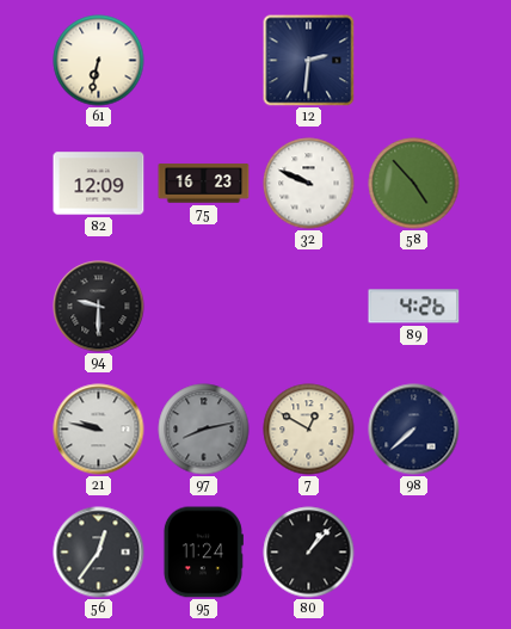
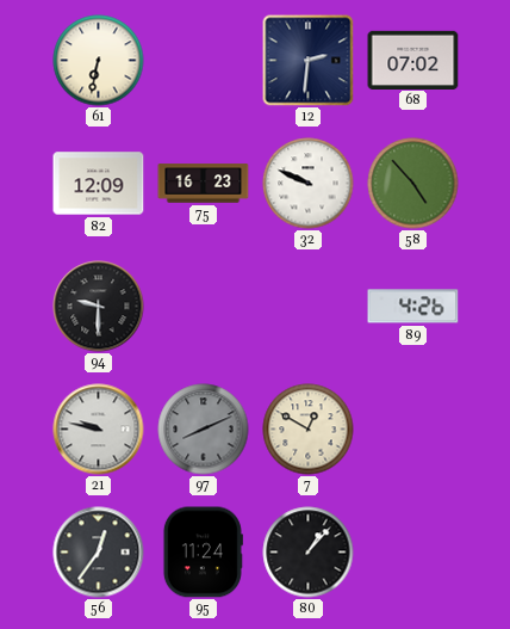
68: none -> 07:02
97: 8:13 -> 8:11
98: 7:38 -> none
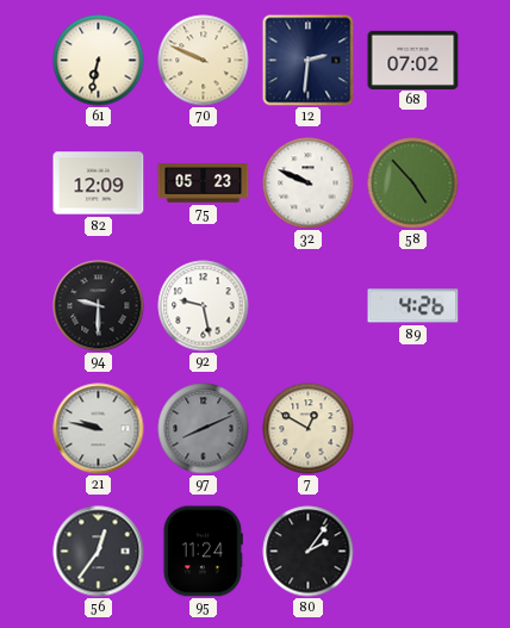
70: none -> 9:49
75: 16:23 -> 05:23
92: none -> 9:28
80: 1:07 -> 2:06
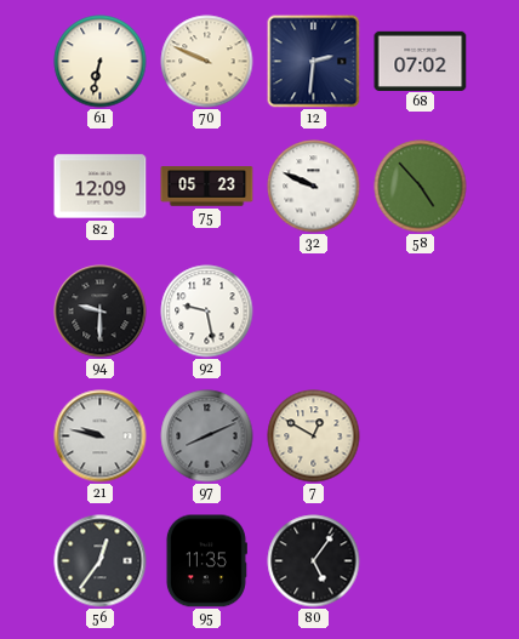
89: 4:26 -> none
95: 11:24 -> 11:35
80: 2:06 -> 5:06
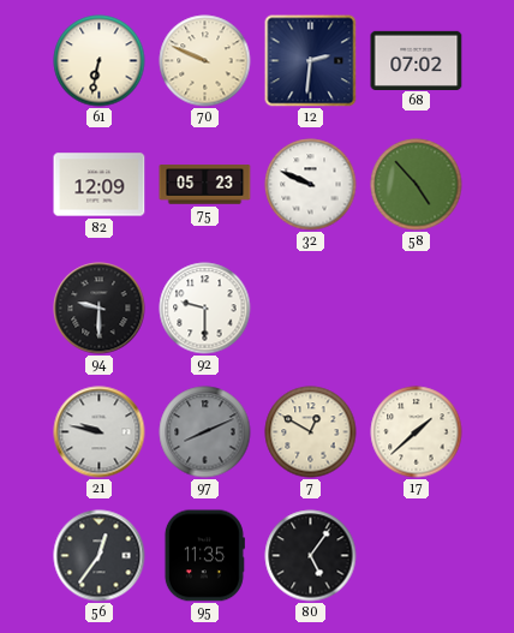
92: 9:28 -> 9:30
17: none -> 1:38
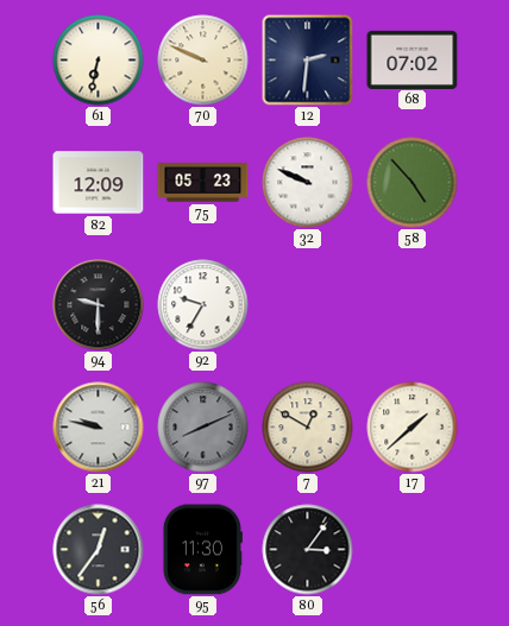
92: 9:30 -> 9:35
95: 11:35 -> 11:30
80: 5:06 -> 3:06
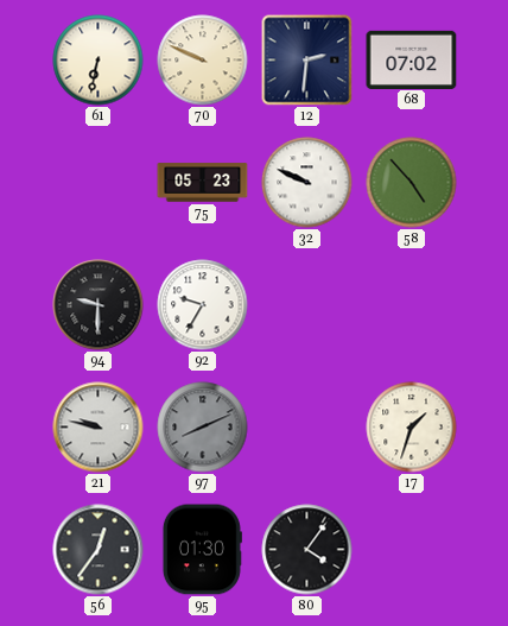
82: 12:09 -> none
7: 12:50 -> none
17: 1:38 -> 1:33
95: 11:30 -> 01:30
80: 3:06 -> 4:06
